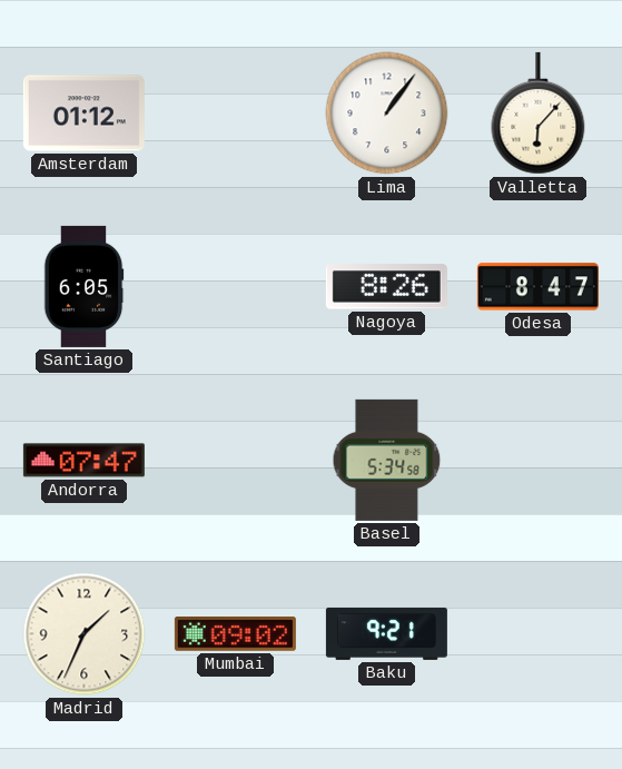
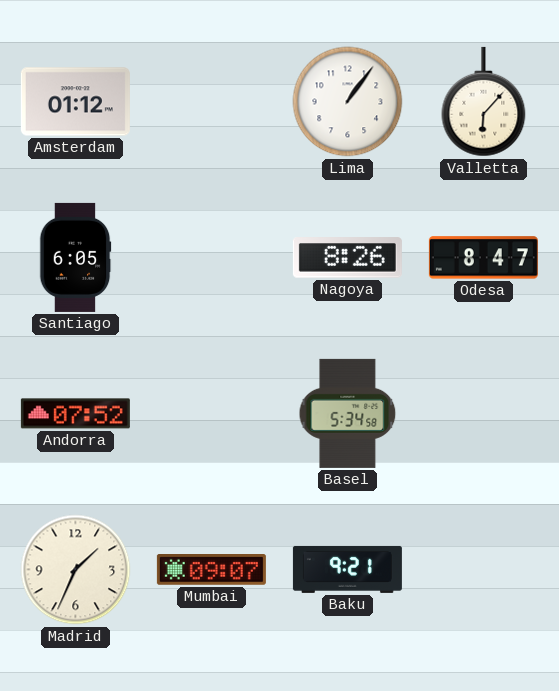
Andorra: 07:47 -> 07:52
Mumbai: 09:02 -> 09:07
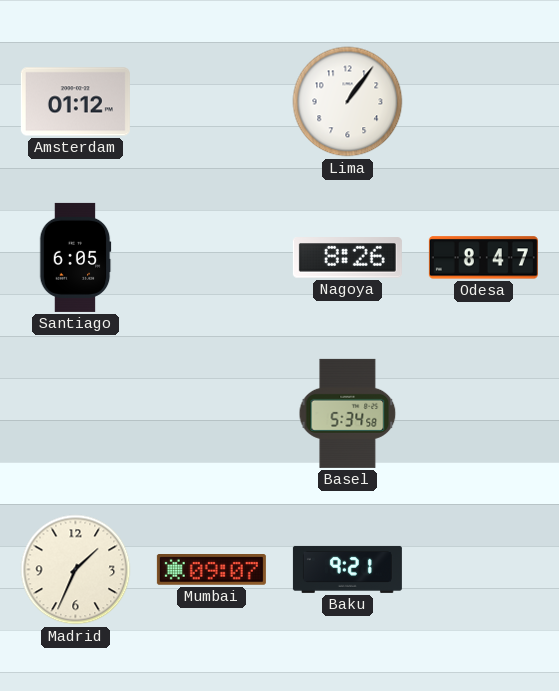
Valletta: 6:07 -> none
Andorra: 07:52 -> none
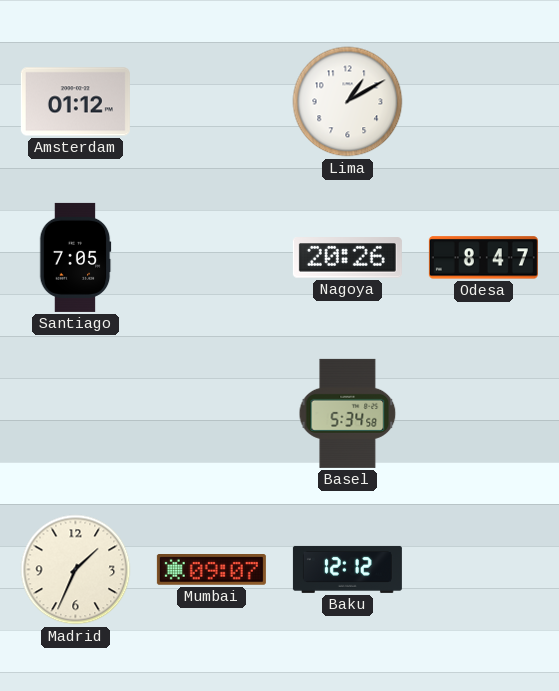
Lima: 1:06 -> 1:10
Santiago: 6:05 -> 7:05
Nagoya: 8:26 -> 20:26
Baku: 9:21 -> 12:12
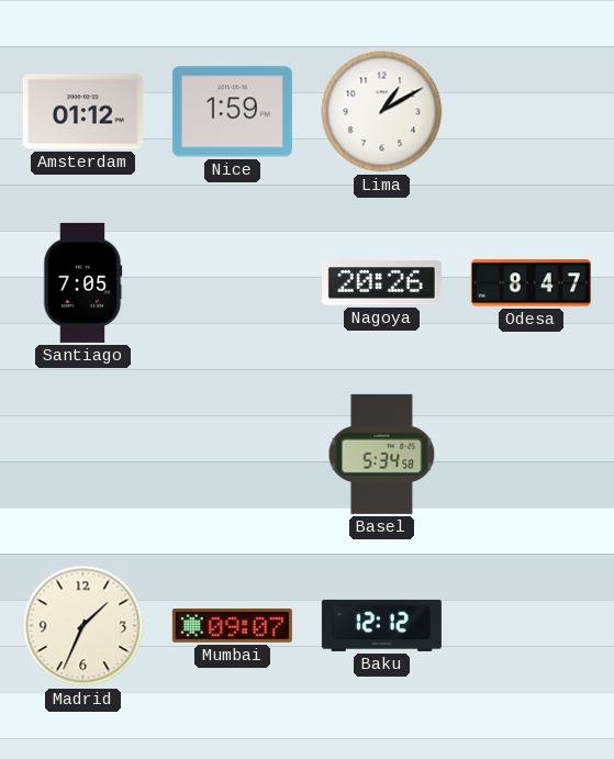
Nice: none -> 1:59
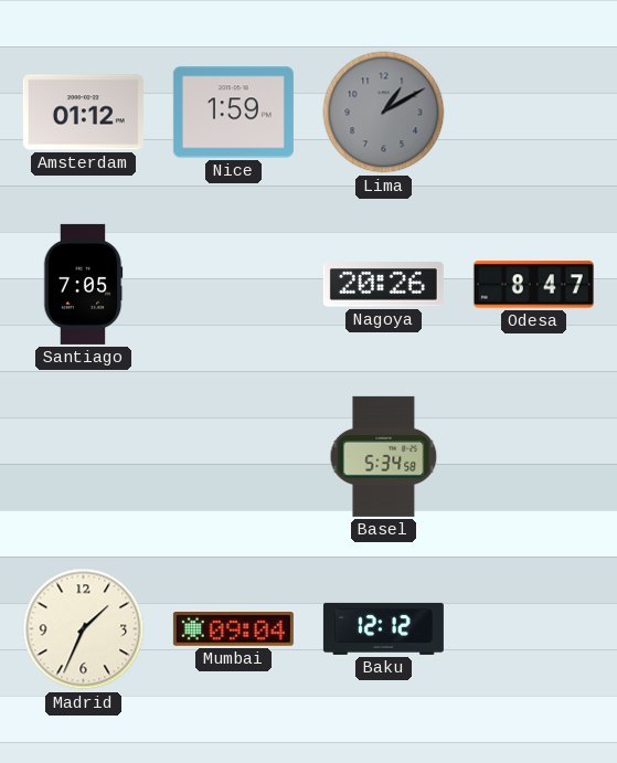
Lima dial: white -> grey
Mumbai: 09:07 -> 09:04
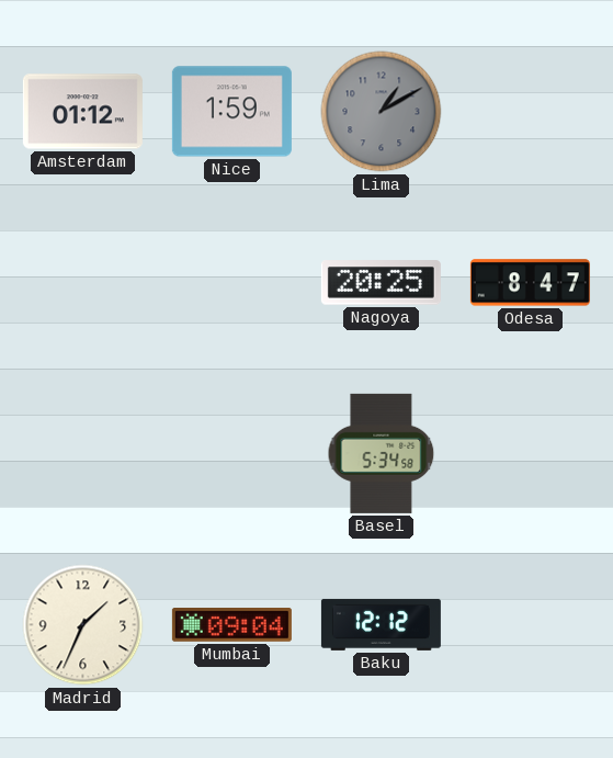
Santiago: 7:05 -> none
Nagoya: 20:26 -> 20:25
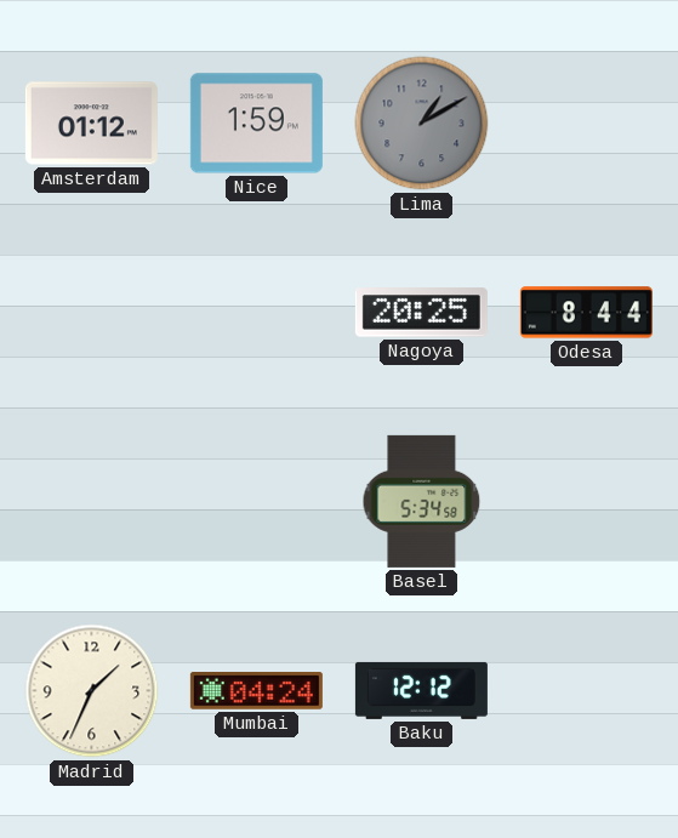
Odesa: 8:47 -> 8:44
Mumbai: 09:04 -> 04:24
